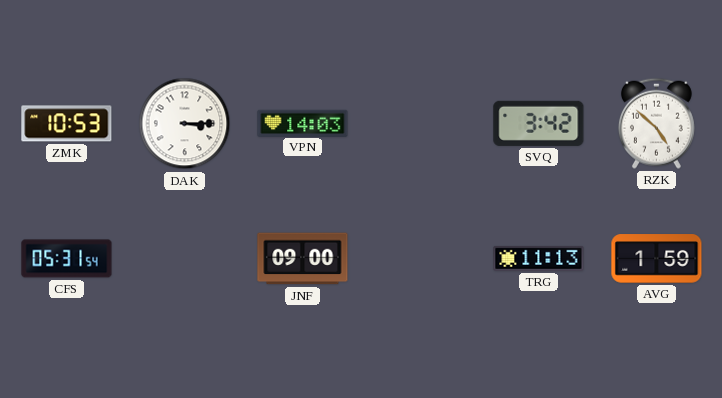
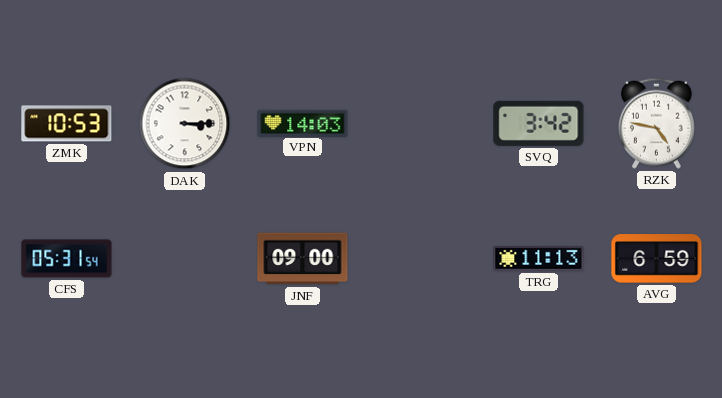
RZK: 4:52 -> 4:47
AVG: 1:59 -> 6:59
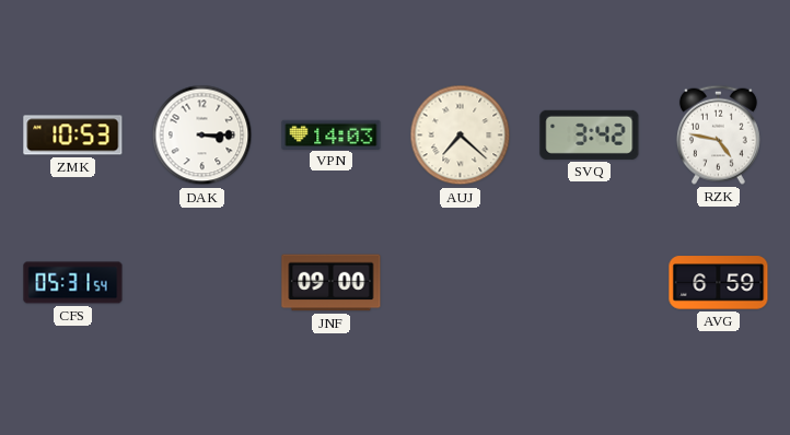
AUJ: none -> 7:22
TRG: 11:13 -> none
